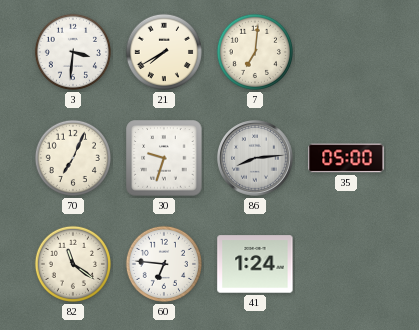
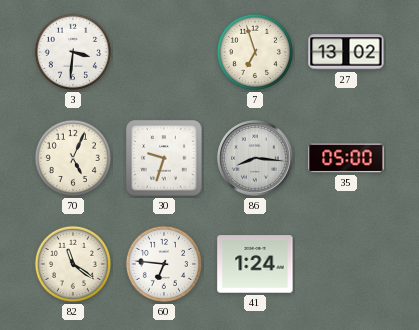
21: 7:40 -> none
7: 7:01 -> 6:57
27: none -> 13:02
70: 7:04 -> 5:04
86: 8:14 -> 8:16
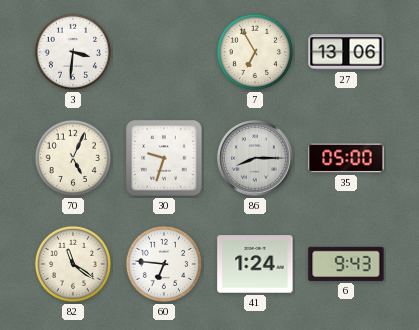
7: 6:57 -> 6:55
27: 13:02 -> 13:06
86: 8:16 -> 8:15
6: none -> 9:43
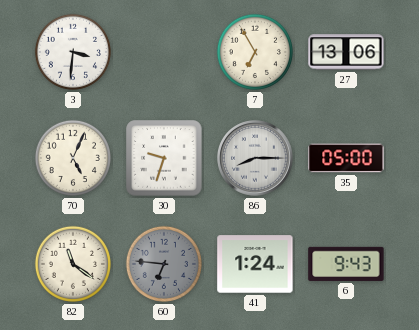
60 dial: white -> grey
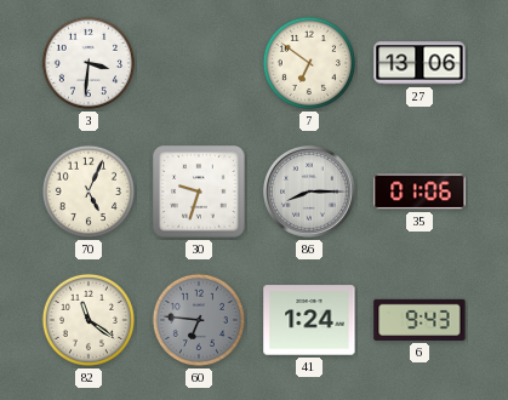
7: 6:55 -> 6:51
35: 05:00 -> 01:06
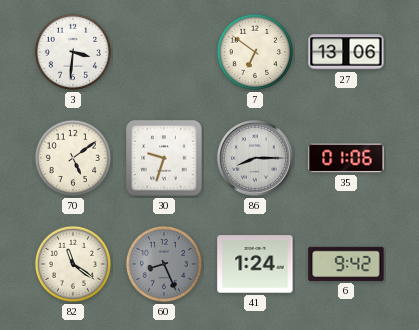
70: 5:04 -> 5:09
60: 6:46 -> 8:26
6: 9:43 -> 9:42
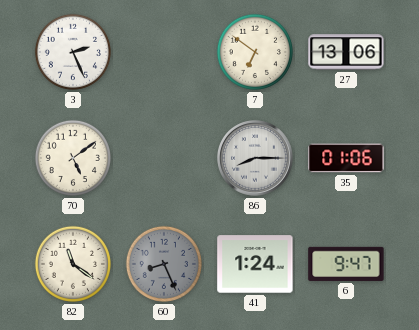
3: 3:31 -> 2:26
30: 9:33 -> none
6: 9:42 -> 9:47
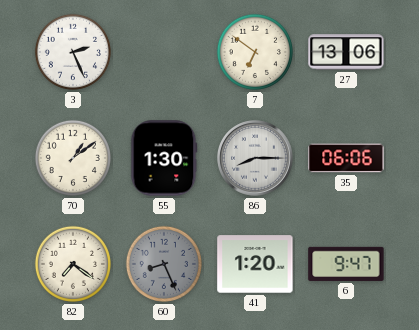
70: 5:09 -> 1:09
55: none -> 1:30
35: 01:06 -> 06:06
82: 11:21 -> 7:21
41: 1:24 -> 1:20
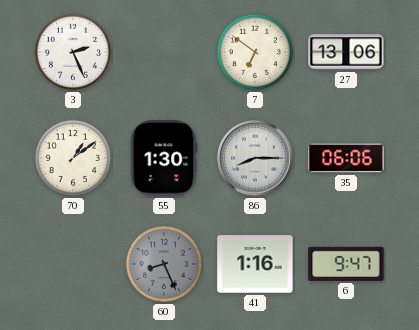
82: 7:21 -> none
41: 1:20 -> 1:16
